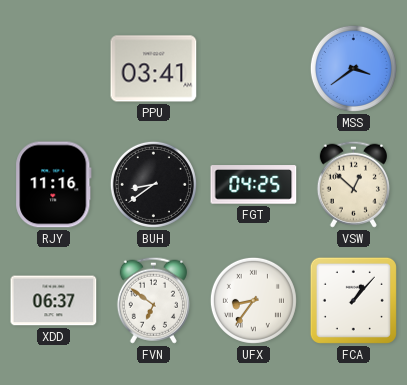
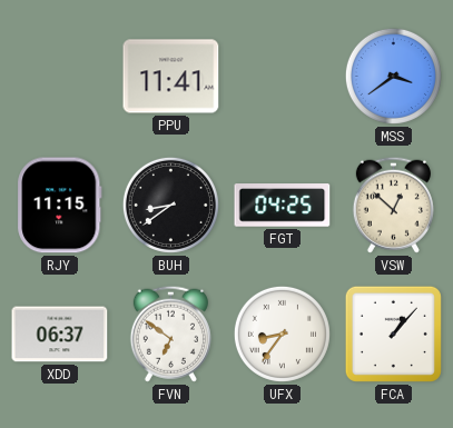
PPU: 03:41 -> 11:41
RJY: 11:16 -> 11:15
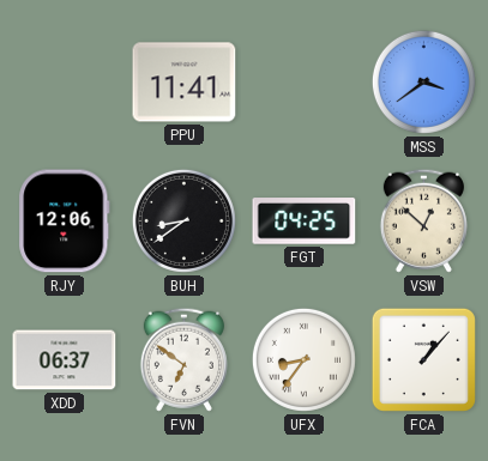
RJY: 11:15 -> 12:06
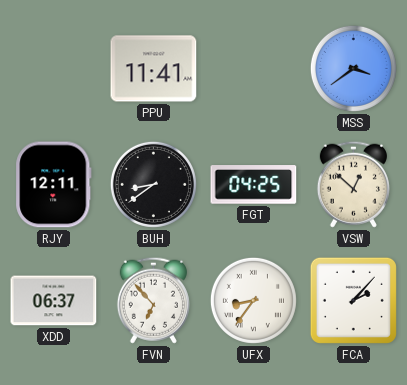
RJY: 12:06 -> 12:11
FVN: 6:51 -> 6:53
FCA: 1:07 -> 2:07
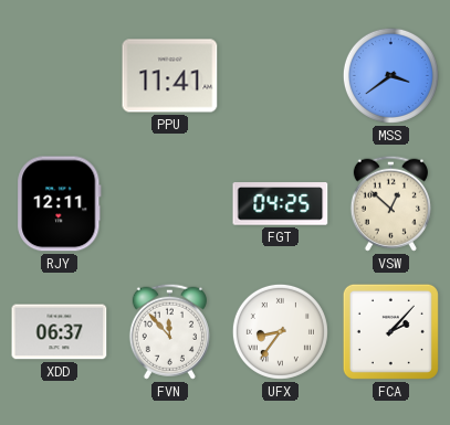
BUH: 8:39 -> none
FVN: 6:53 -> 11:53
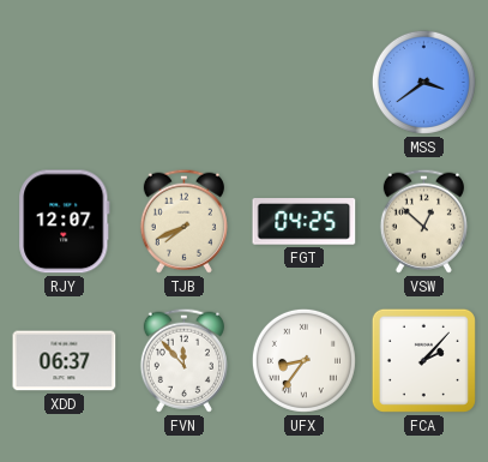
PPU: 11:41 -> none
RJY: 12:11 -> 12:07
TJB: none -> 7:41
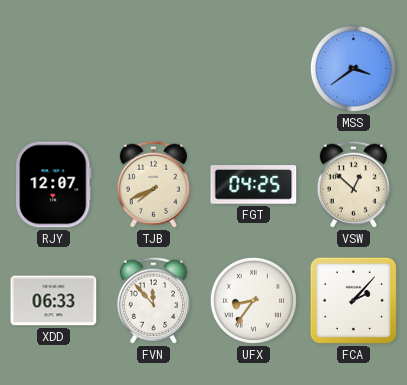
XDD: 06:37 -> 06:33
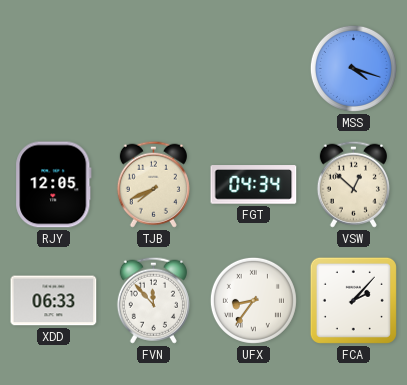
MSS: 3:39 -> 4:18
RJY: 12:07 -> 12:05
FGT: 04:25 -> 04:34
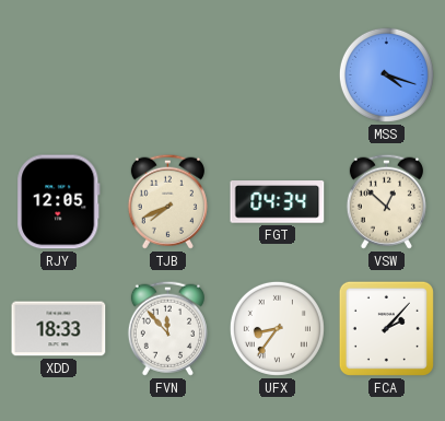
XDD: 06:33 -> 18:33
